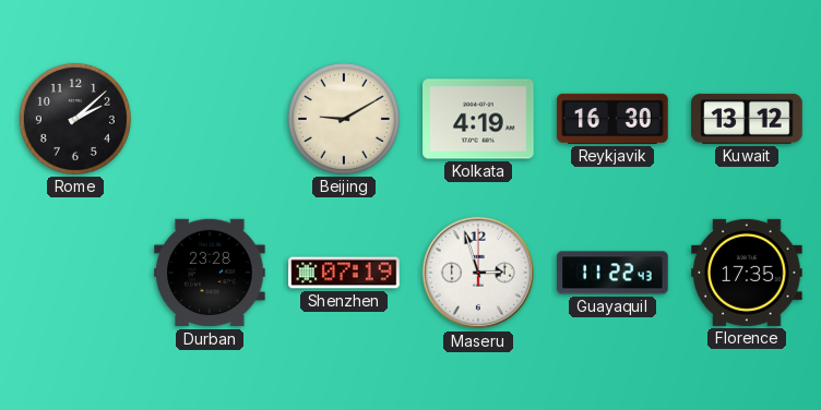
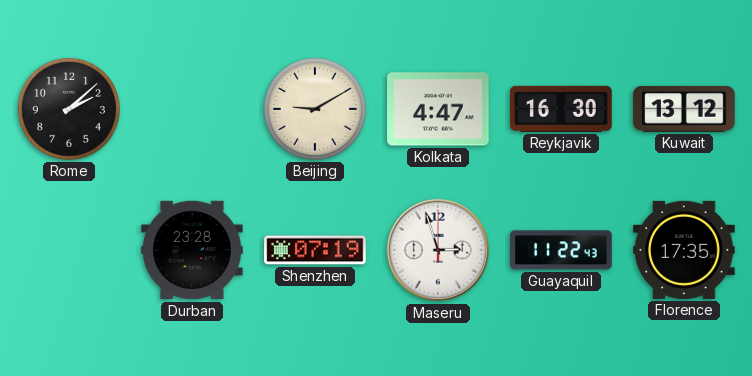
Kolkata: 4:19 -> 4:47
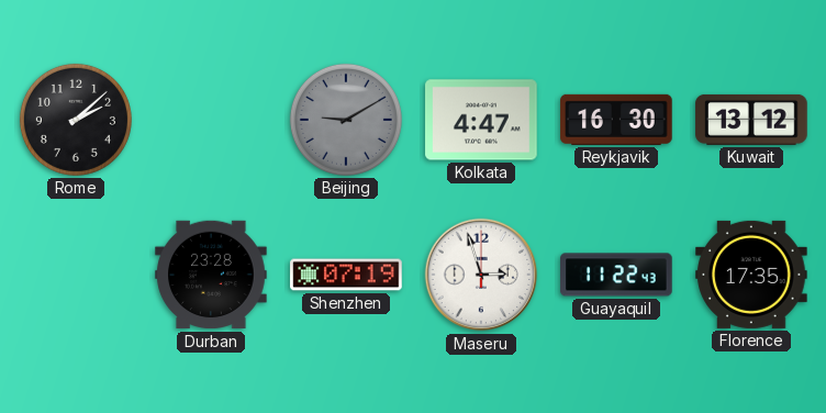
Beijing dial: cream -> grey
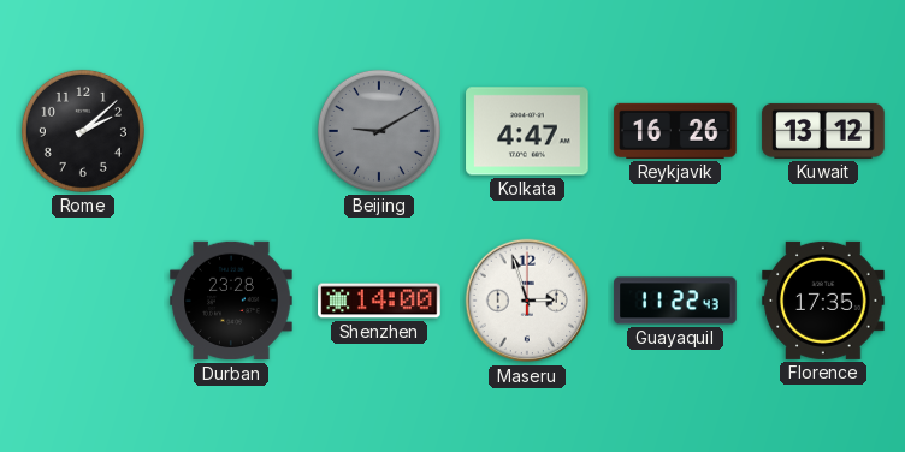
Reykjavik: 16:30 -> 16:26
Shenzhen: 07:19 -> 14:00
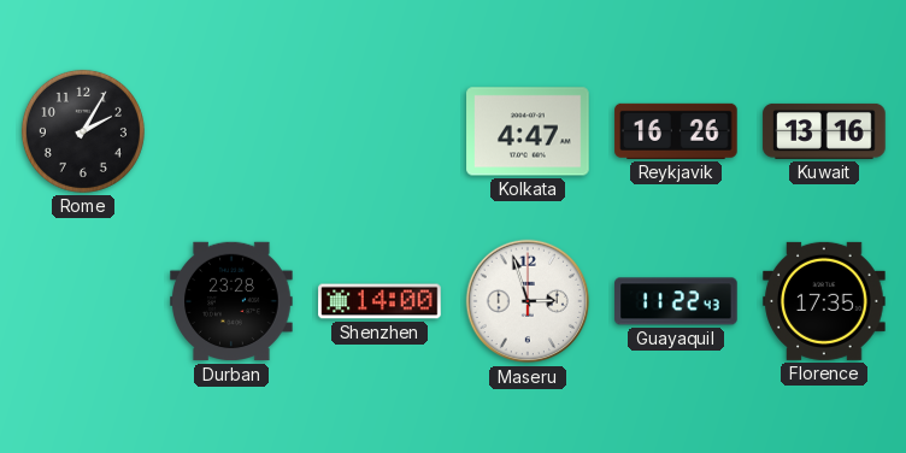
Rome: 2:08 -> 2:05
Beijing: 9:10 -> none
Kuwait: 13:12 -> 13:16
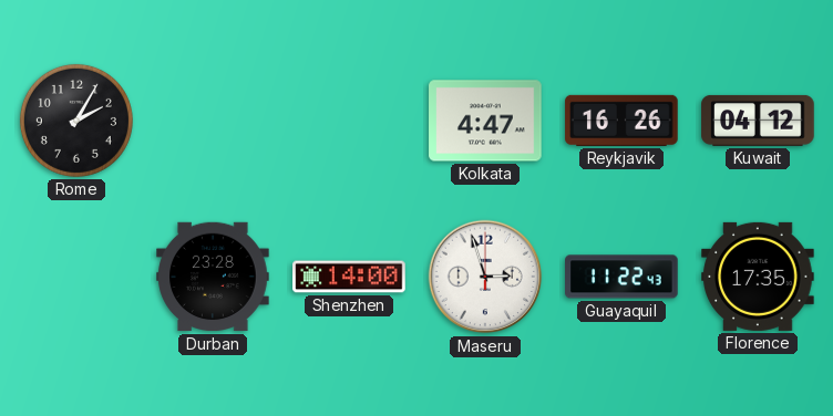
Kuwait: 13:16 -> 04:12
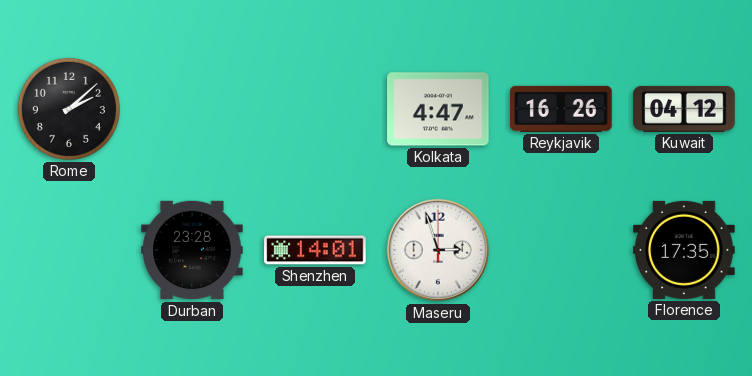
Rome: 2:05 -> 2:08
Shenzhen: 14:00 -> 14:01
Guayaquil: 11:22 -> none
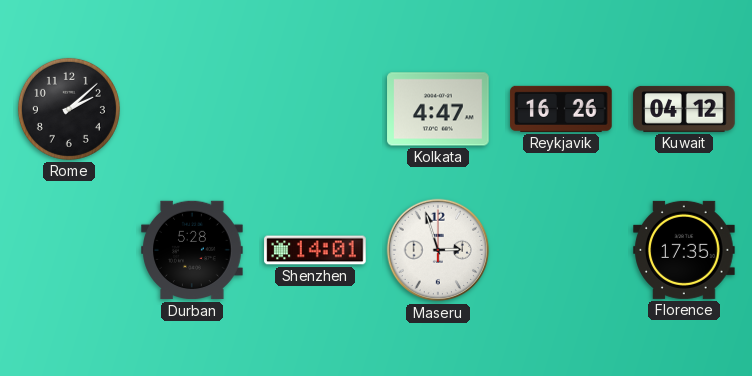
Durban: 23:28 -> 5:28
